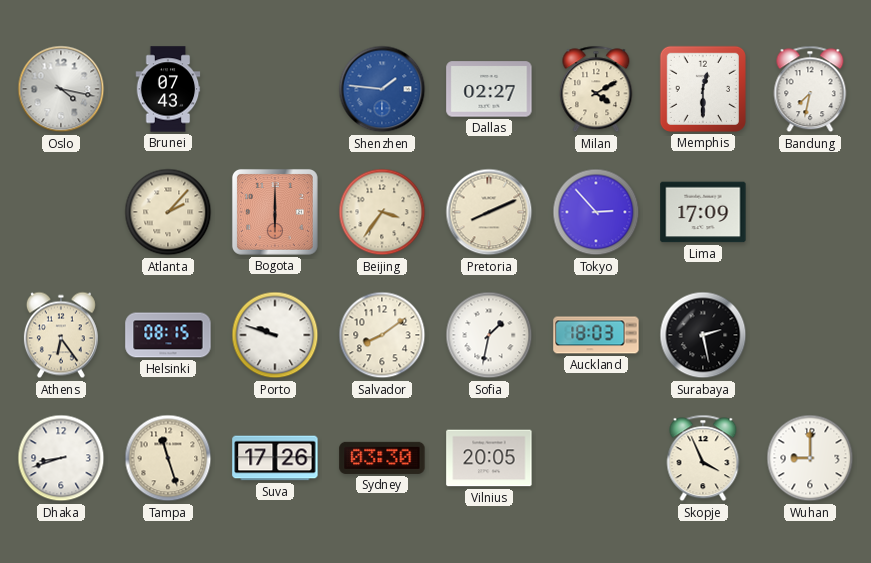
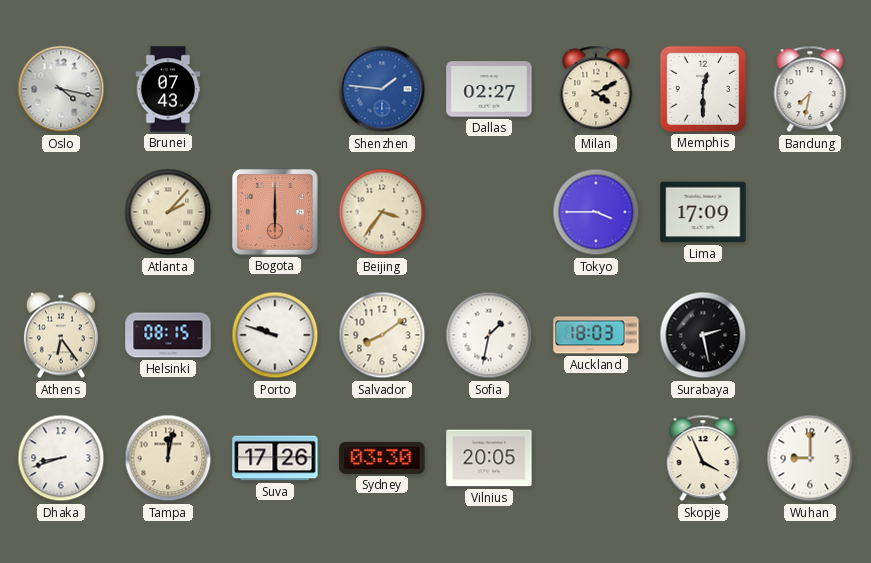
Pretoria: 8:11 -> none
Tokyo: 2:53 -> 3:45
Tampa: 11:27 -> 12:02
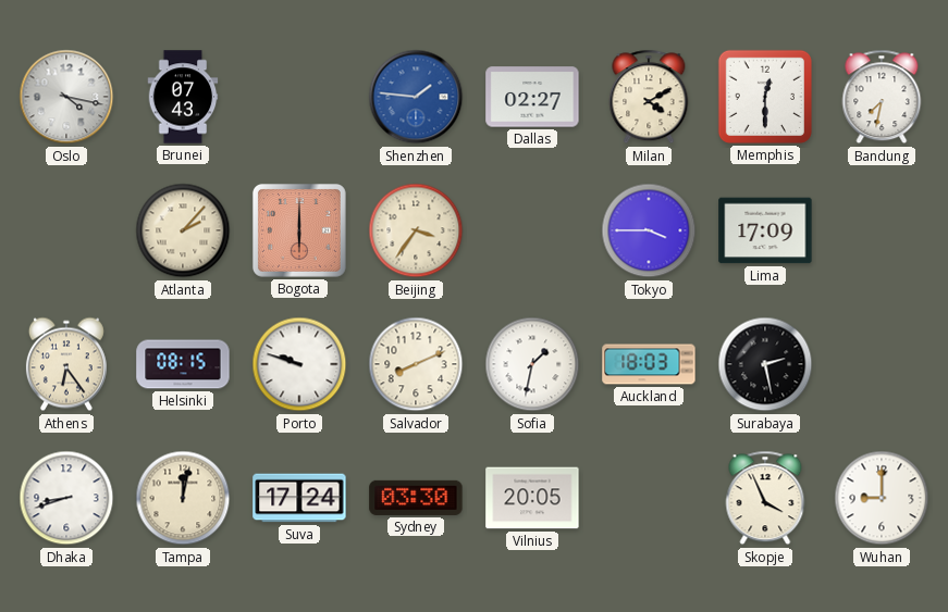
Salvador: 8:09 -> 8:11
Suva: 17:26 -> 17:24
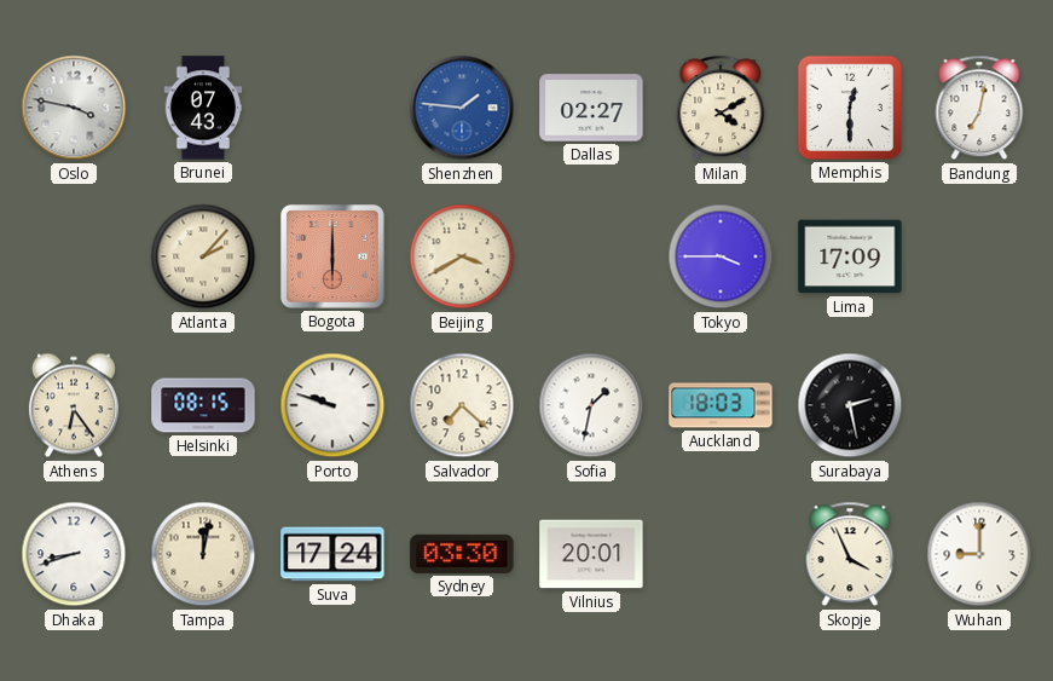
Oslo: 4:17 -> 3:47
Bandung: 7:32 -> 7:02
Beijing: 3:36 -> 3:40
Salvador: 8:11 -> 7:22
Vilnius: 20:05 -> 20:01
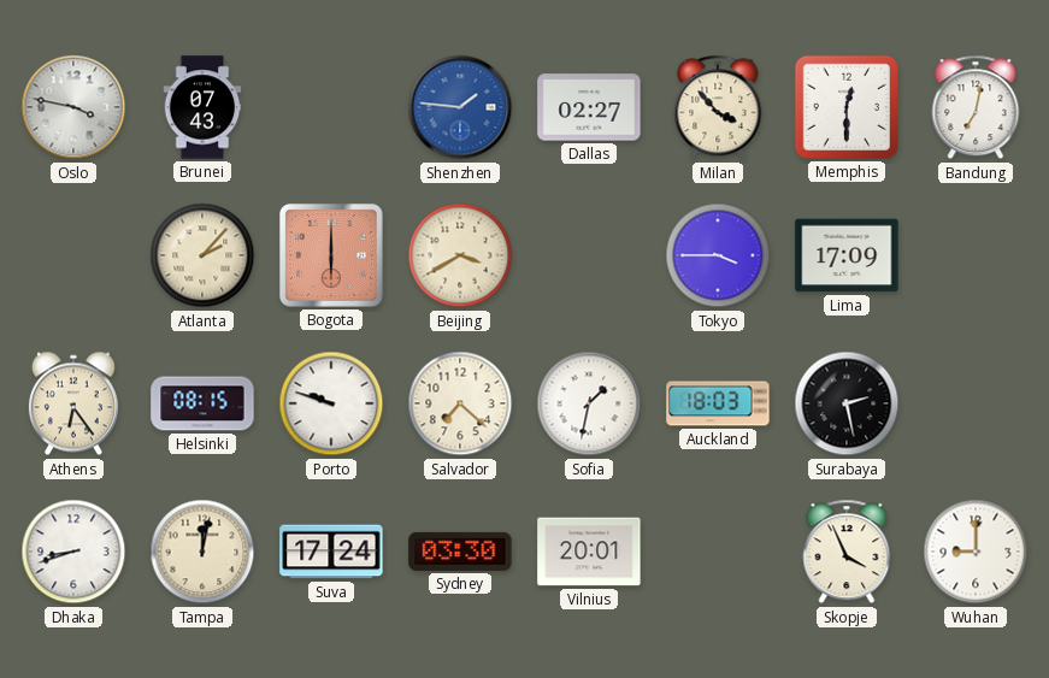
Milan: 4:10 -> 3:53
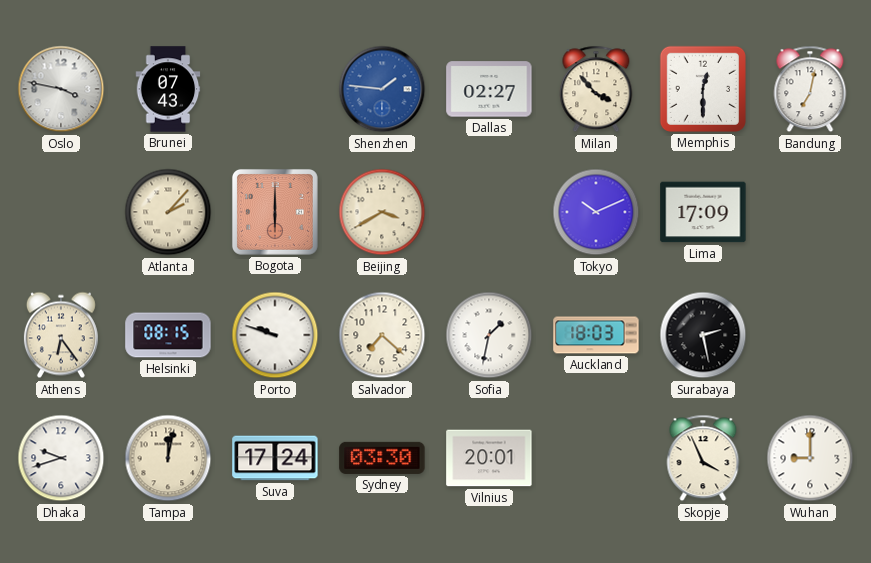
Tokyo: 3:45 -> 10:11
Dhaka: 8:42 -> 9:42
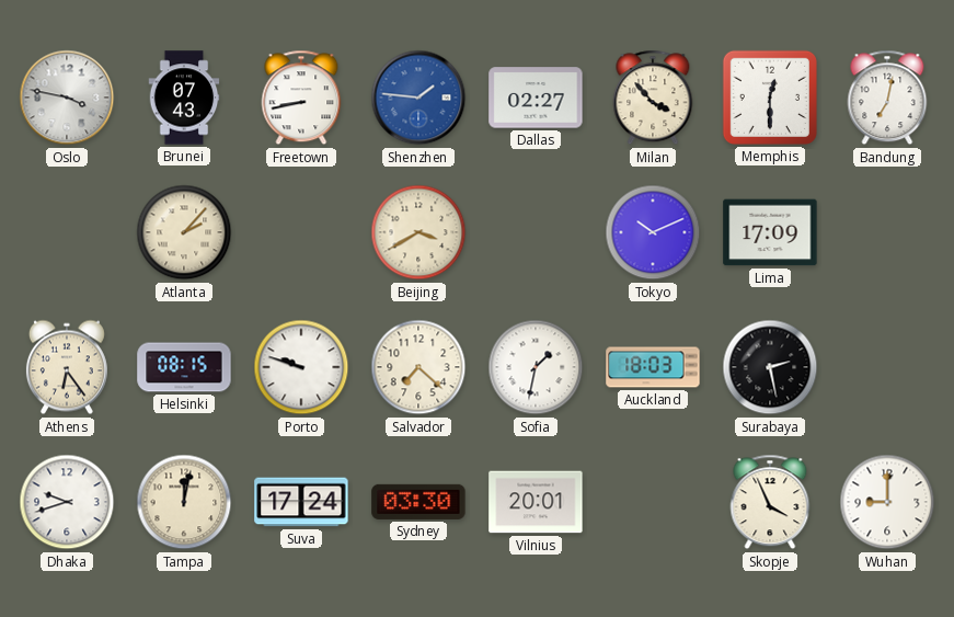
Freetown: none -> 8:43
Bogota: 6:00 -> none
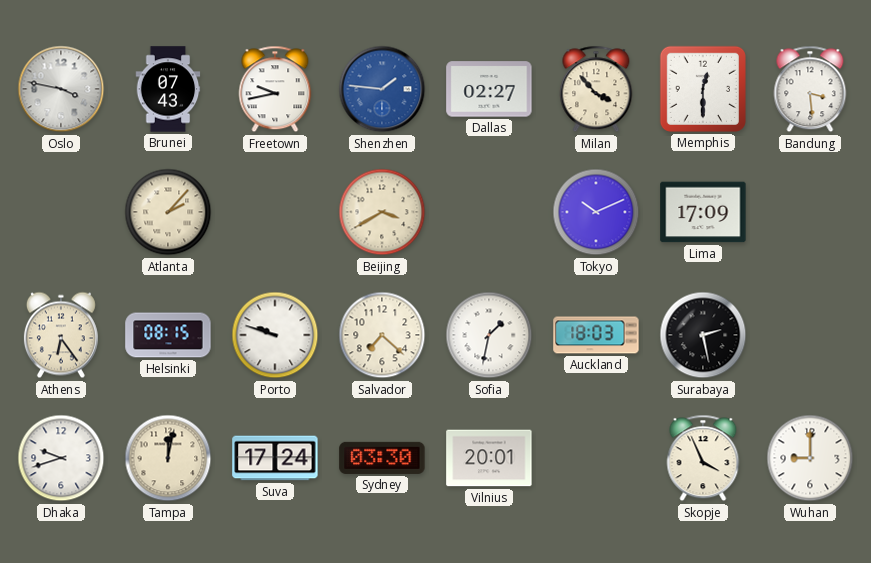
Freetown: 8:43 -> 9:43
Bandung: 7:02 -> 3:29
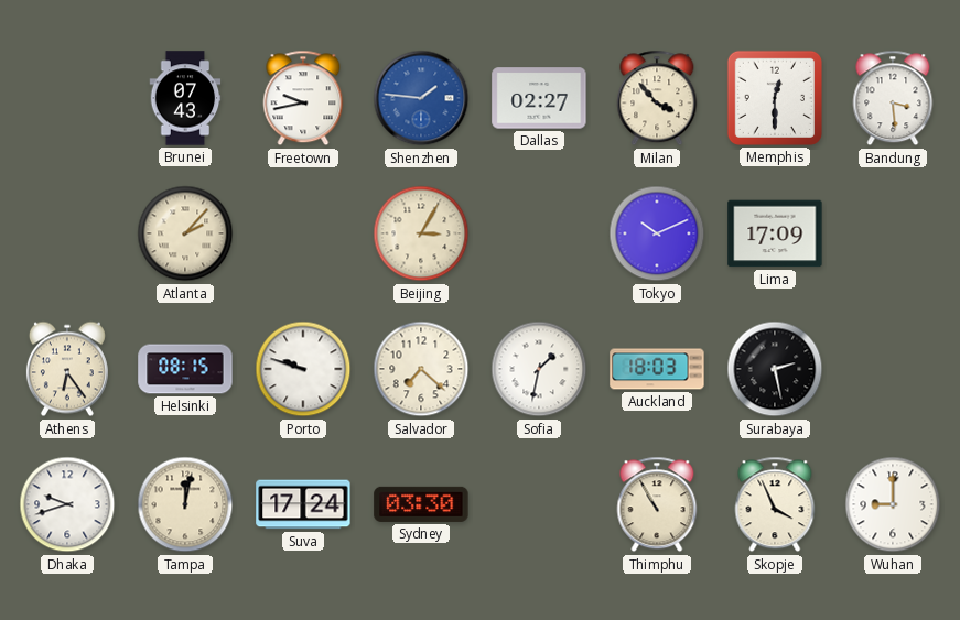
Oslo: 3:47 -> none
Beijing: 3:40 -> 3:05
Vilnius: 20:01 -> none
Thimphu: none -> 10:55
